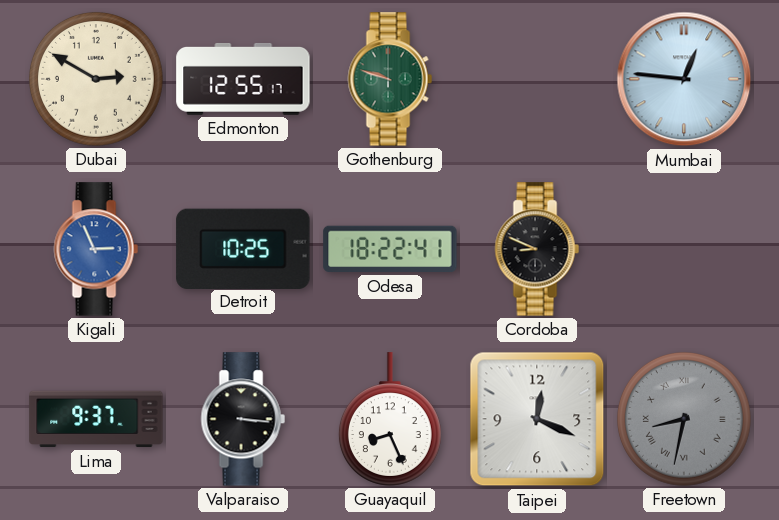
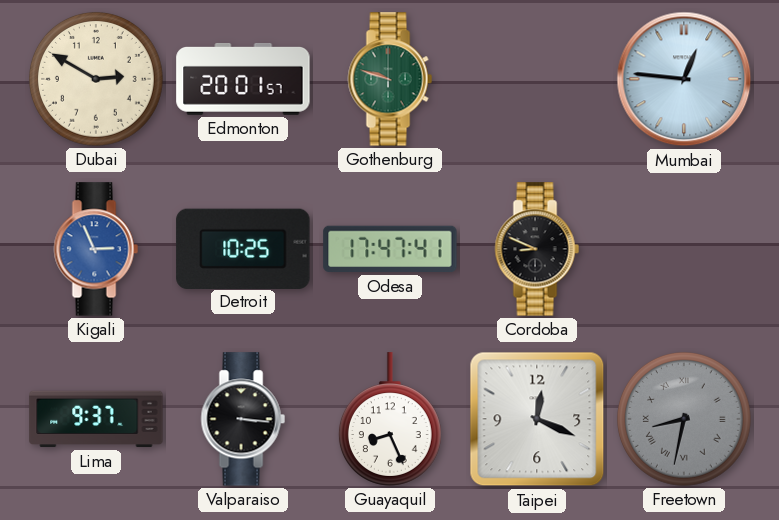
Edmonton: 12:55 -> 20:01
Odesa: 18:22 -> 17:47
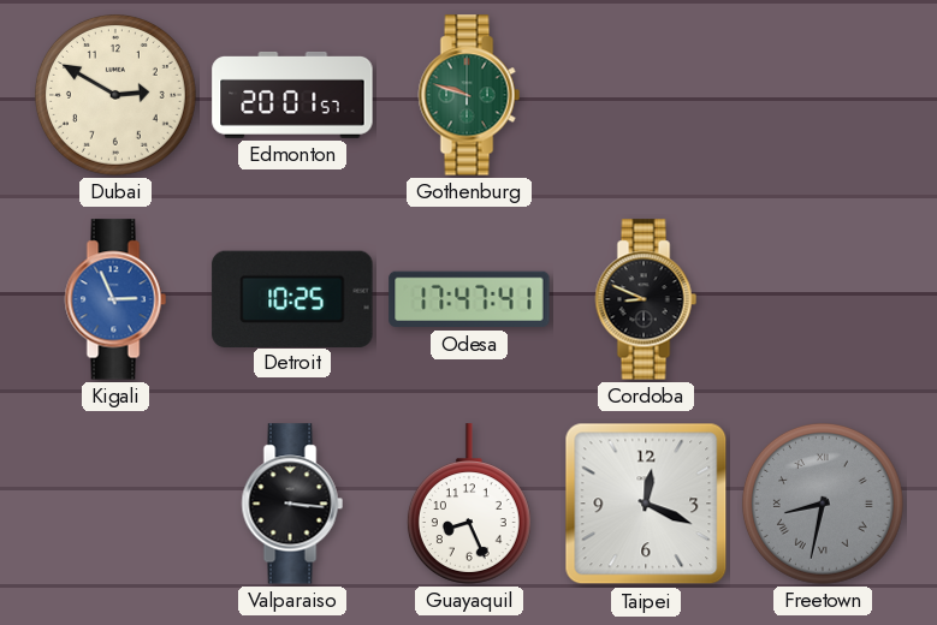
Mumbai: 12:46 -> none
Lima: 9:37 -> none
